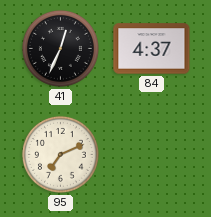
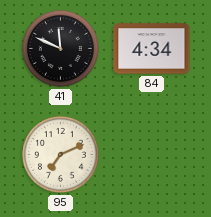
41: 12:34 -> 11:49
84: 4:37 -> 4:34
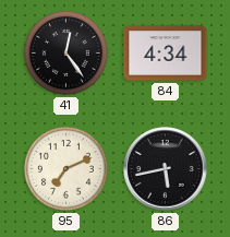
41: 11:49 -> 12:24
86: none -> 5:43
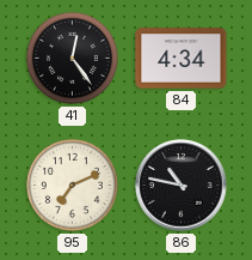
86: 5:43 -> 10:47
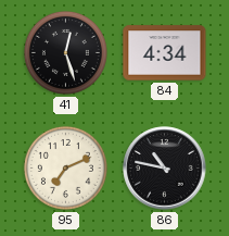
41: 12:24 -> 12:27
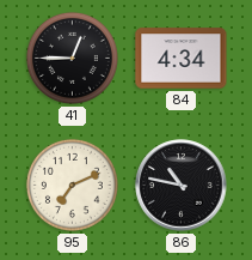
41: 12:27 -> 12:45
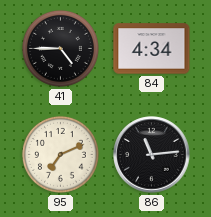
41: 12:45 -> 4:45
86: 10:47 -> 11:14
